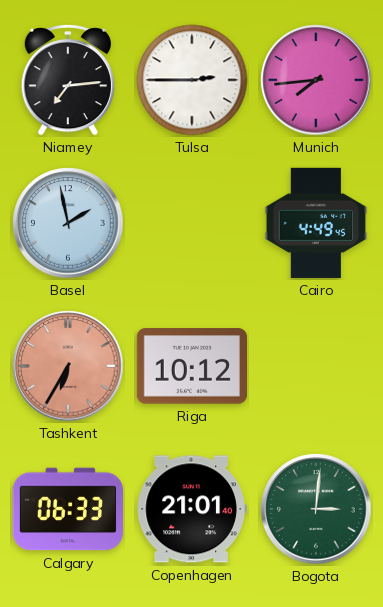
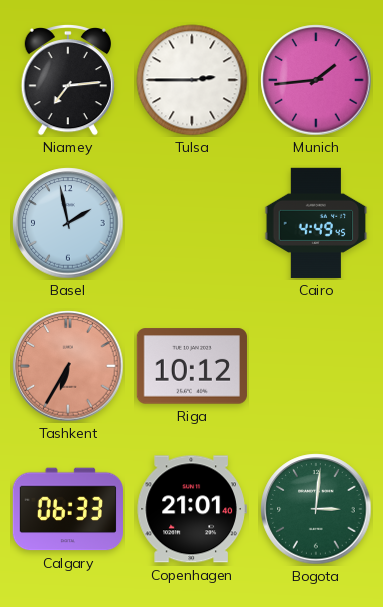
Munich: 7:44 -> 1:44
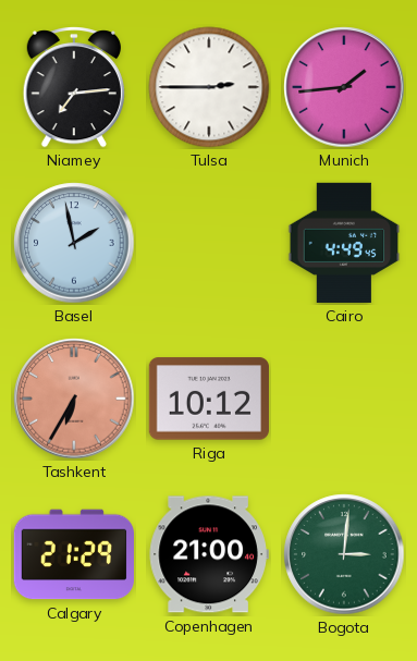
Calgary: 06:33 -> 21:29
Copenhagen: 21:01 -> 21:00
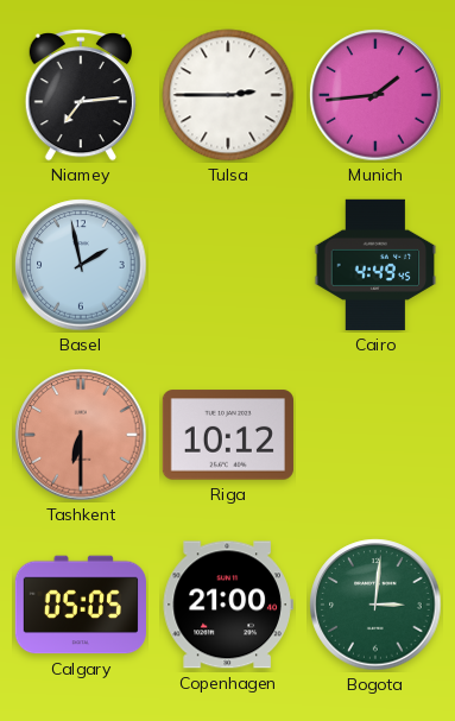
Tashkent: 6:35 -> 6:30
Calgary: 21:29 -> 05:05
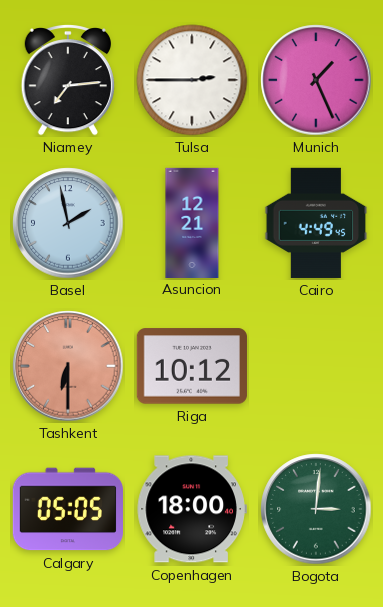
Munich: 1:44 -> 1:26
Asuncion: none -> 12:21
Copenhagen: 21:00 -> 18:00
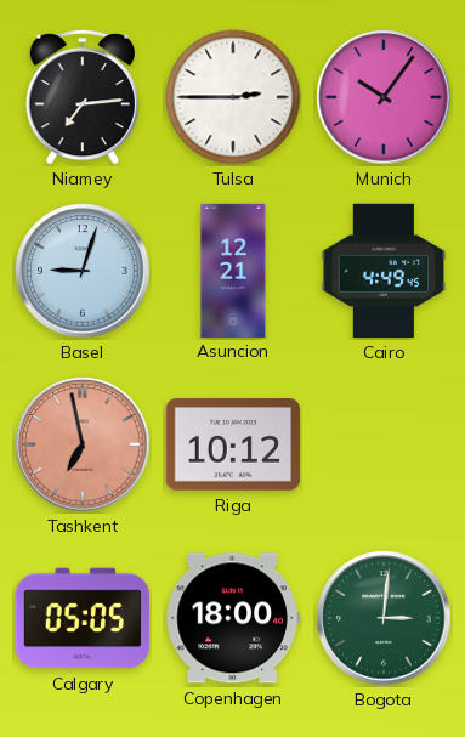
Munich: 1:26 -> 10:06
Basel: 1:58 -> 9:03
Tashkent: 6:30 -> 6:58
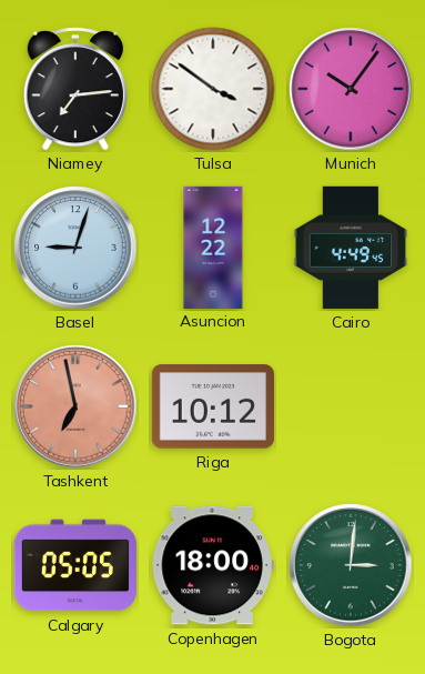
Tulsa: 2:45 -> 3:51
Asuncion: 12:21 -> 12:22
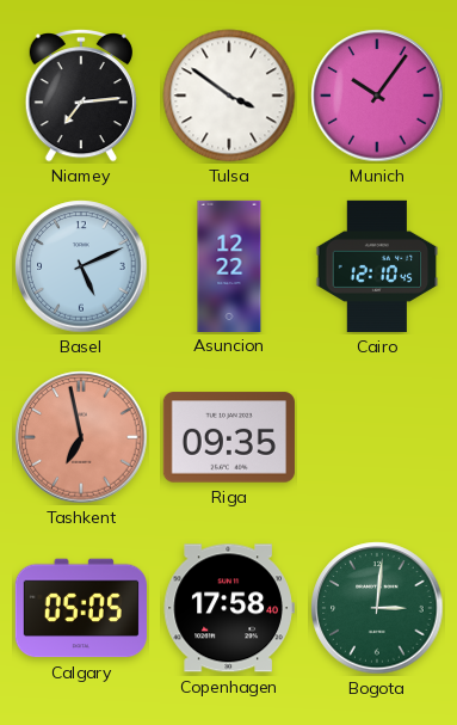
Basel: 9:03 -> 5:11
Cairo: 4:49 -> 12:10
Riga: 10:12 -> 09:35
Copenhagen: 18:00 -> 17:58
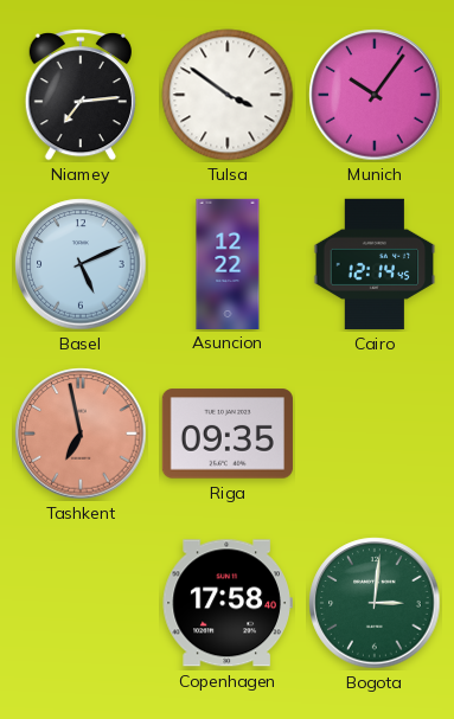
Cairo: 12:10 -> 12:14
Calgary: 05:05 -> none
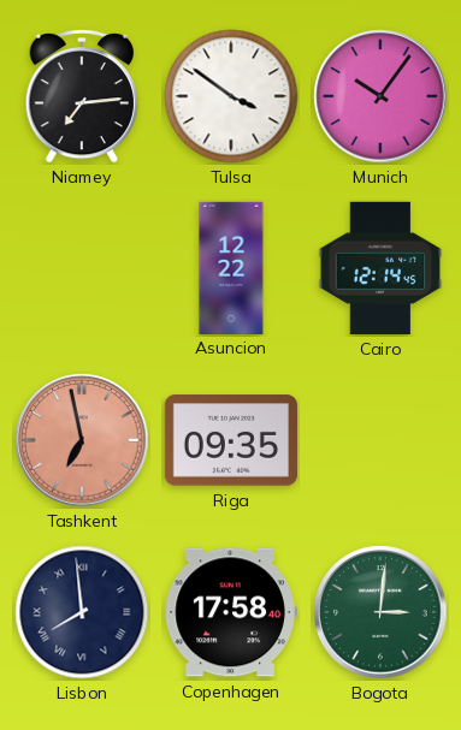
Basel: 5:11 -> none
Lisbon: none -> 7:59
